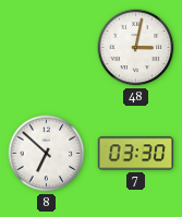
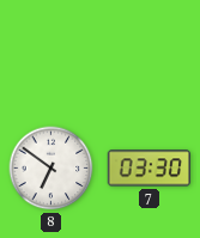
48: 3:02 -> none
8: 6:52 -> 6:51
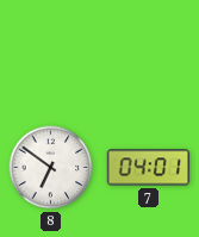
7: 03:30 -> 04:01
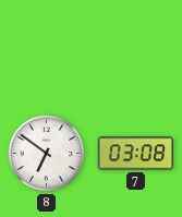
7: 04:01 -> 03:08
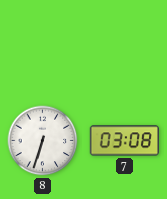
8: 6:51 -> 6:33
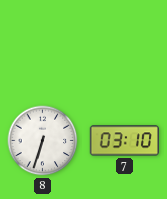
7: 03:08 -> 03:10
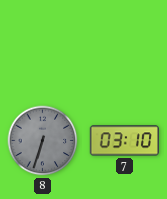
8 dial: white -> grey
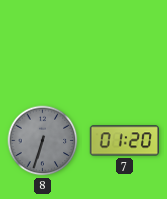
7: 03:10 -> 01:20
